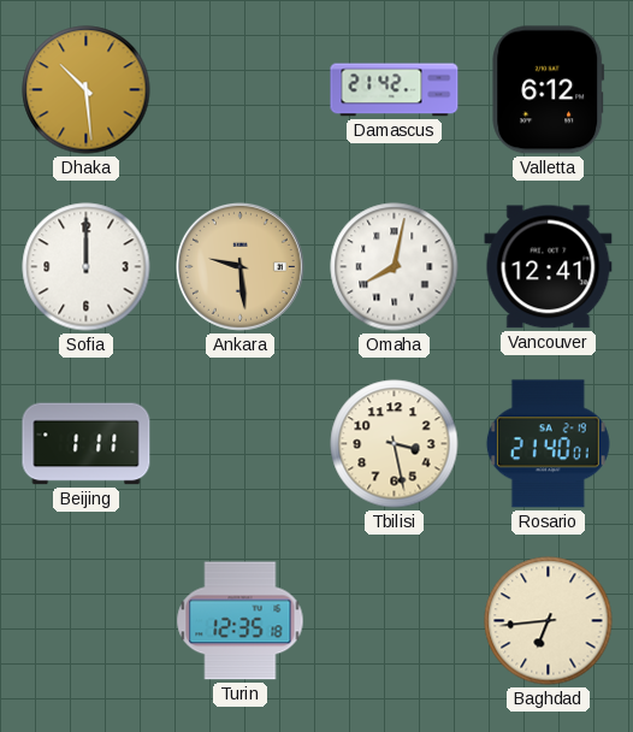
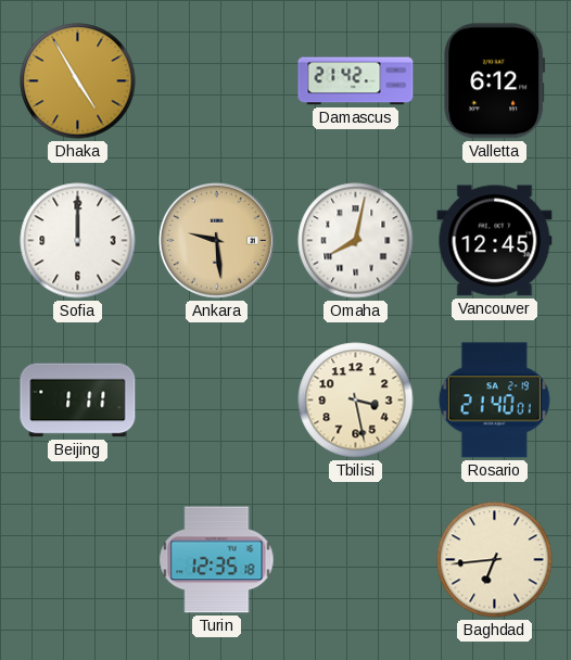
Dhaka: 10:29 -> 4:55
Vancouver: 12:41 -> 12:45
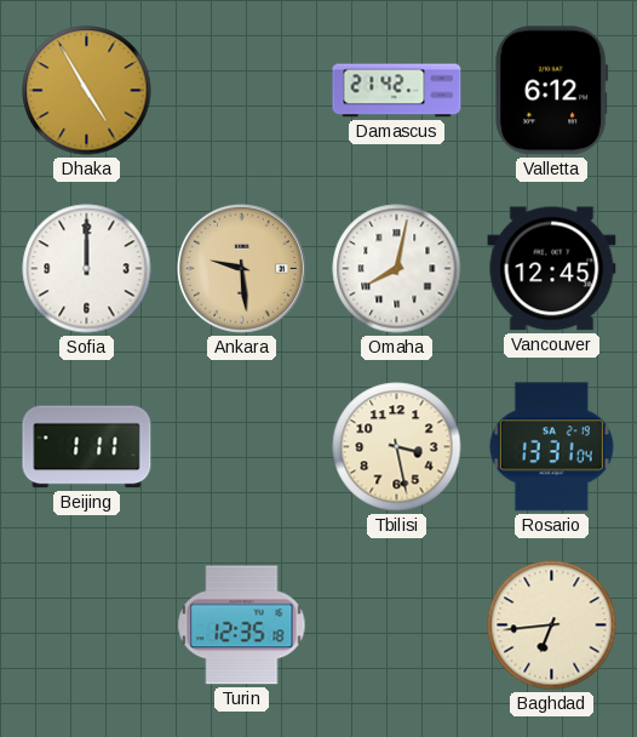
Rosario: 21:40 -> 13:31
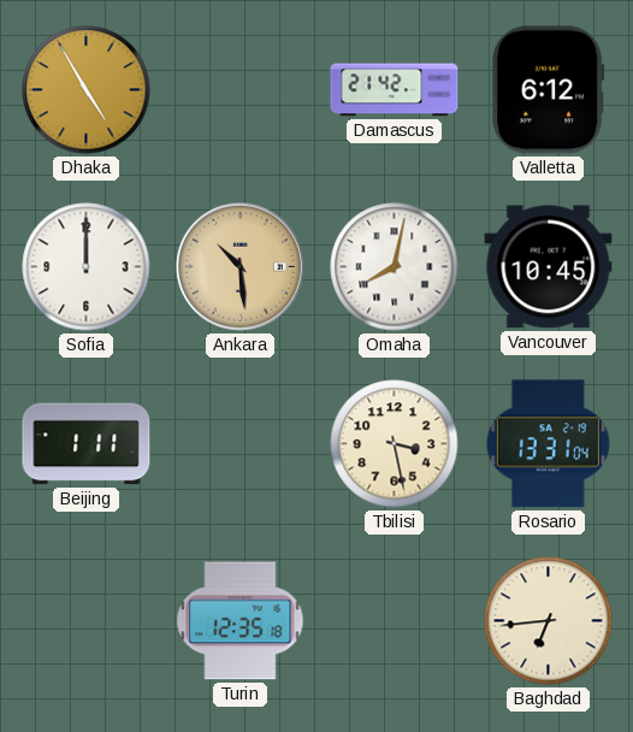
Ankara: 9:29 -> 10:29
Vancouver: 12:45 -> 10:45
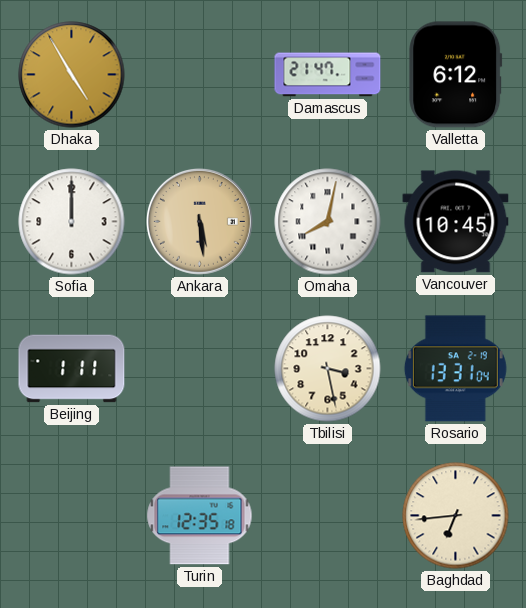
Damascus: 21:42 -> 21:47
Ankara: 10:29 -> 5:29
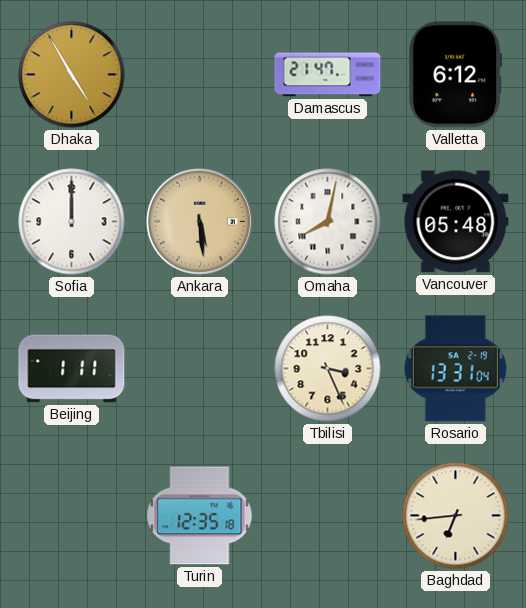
Vancouver: 10:45 -> 05:48
Tbilisi: 3:28 -> 3:26
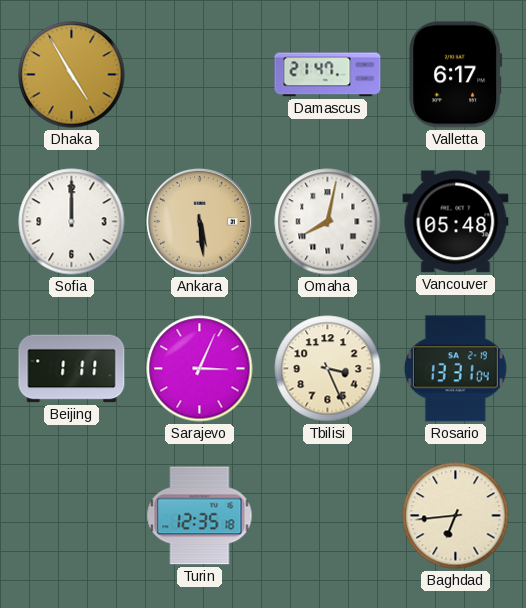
Valletta: 6:12 -> 6:17
Sarajevo: none -> 3:04
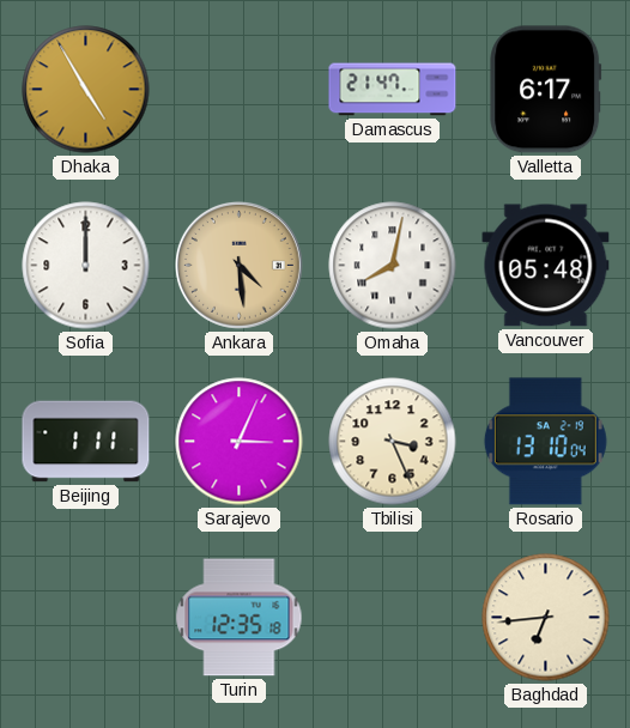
Ankara: 5:29 -> 4:29
Rosario: 13:31 -> 13:10
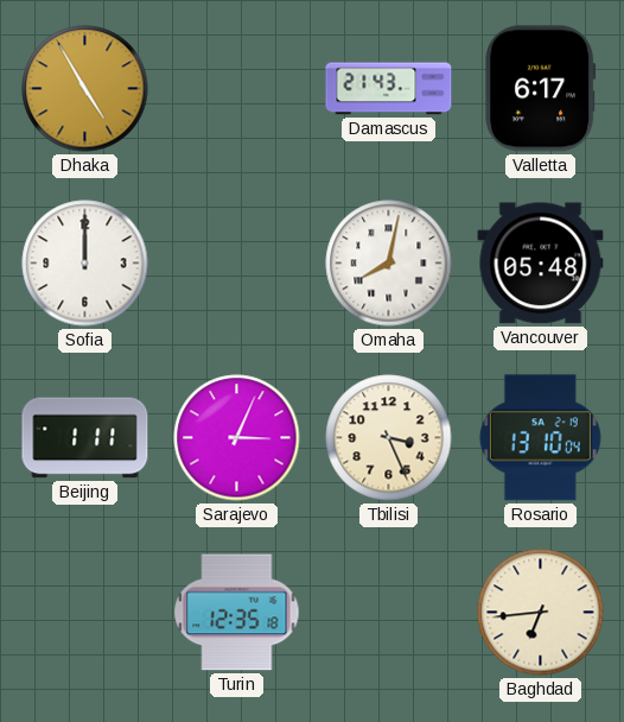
Damascus: 21:47 -> 21:43
Ankara: 4:29 -> none
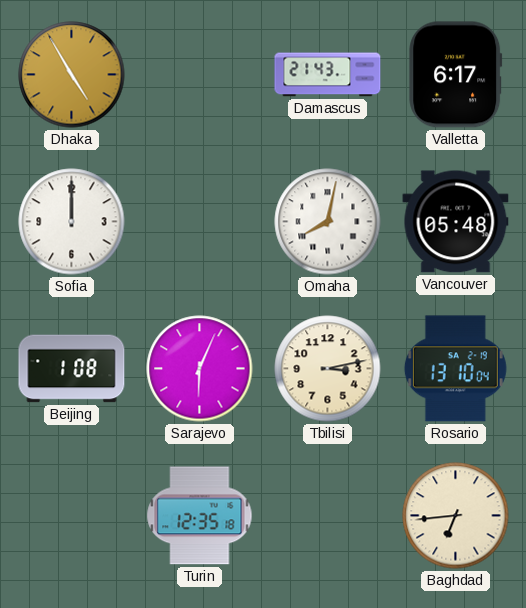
Beijing: 1:11 -> 1:08
Sarajevo: 3:04 -> 6:04
Tbilisi: 3:26 -> 3:13
